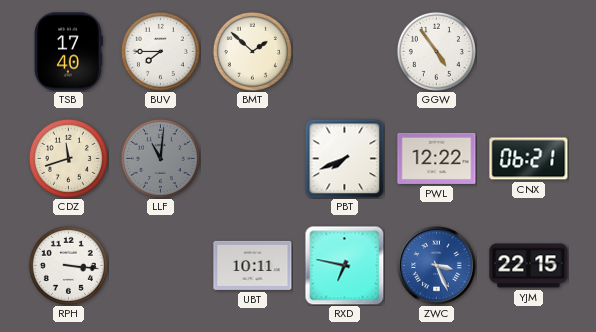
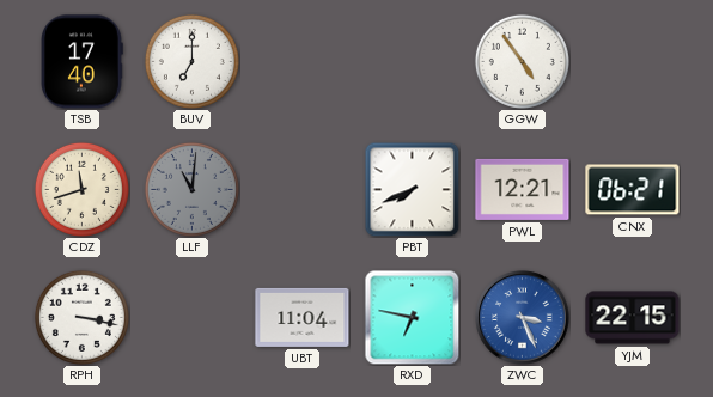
BUV: 7:45 -> 7:00
BMT: 1:52 -> none
PWL: 12:22 -> 12:21
RPH: 3:16 -> 3:17
UBT: 10:11 -> 11:04
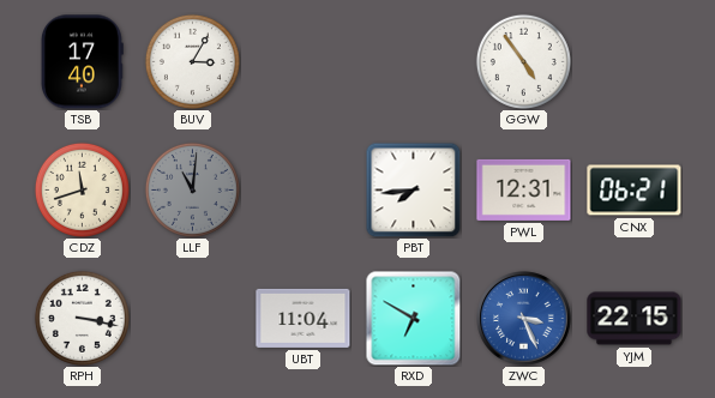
BUV: 7:00 -> 3:05
PBT: 7:41 -> 7:44
PWL: 12:21 -> 12:31
RXD: 6:47 -> 6:50
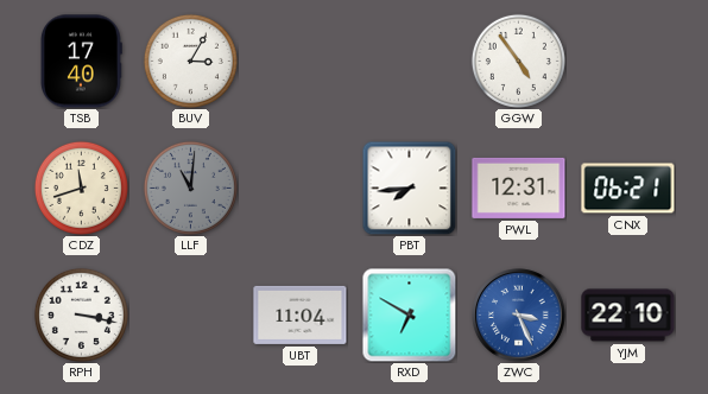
YJM: 22:15 -> 22:10
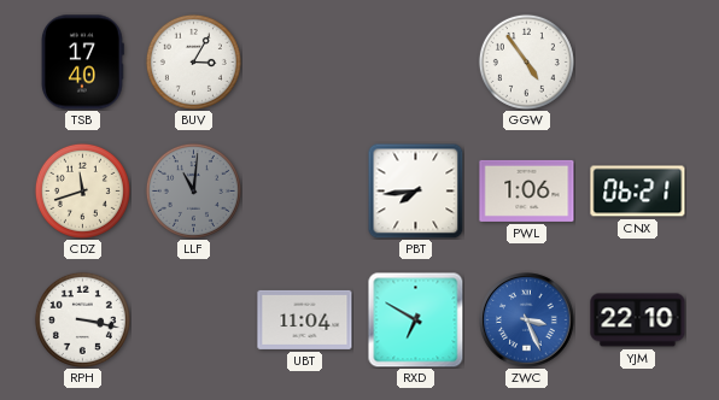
PWL: 12:31 -> 1:06
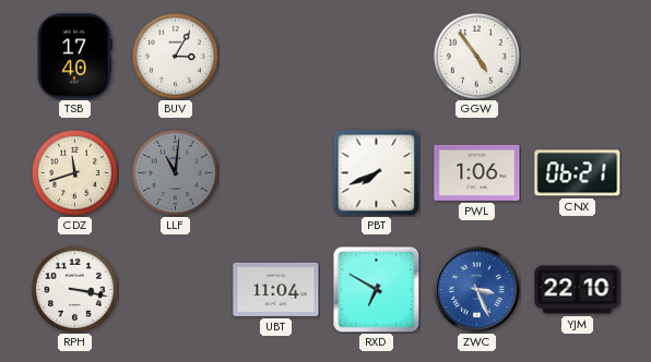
PBT: 7:44 -> 7:41
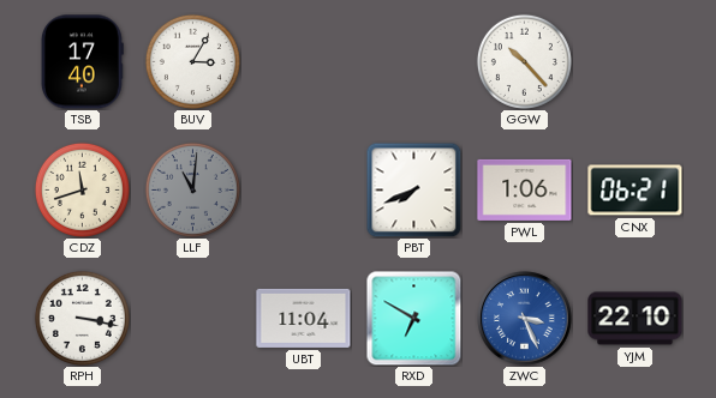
GGW: 4:54 -> 10:23
